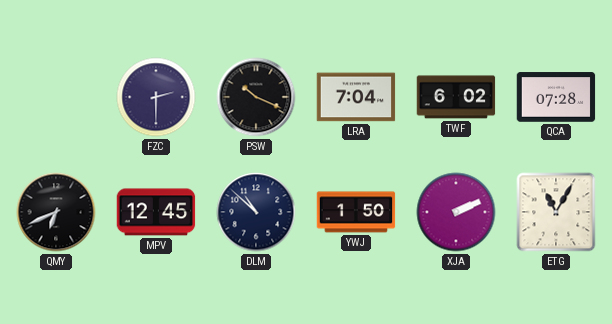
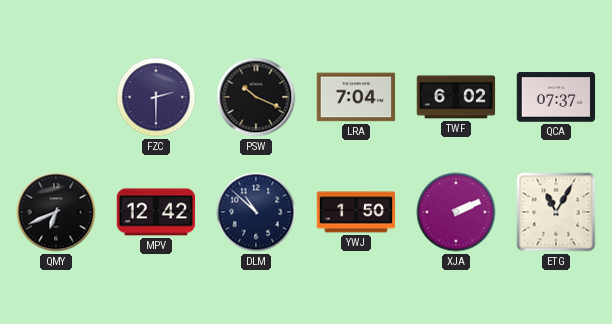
QCA: 07:28 -> 07:37
MPV: 12:45 -> 12:42
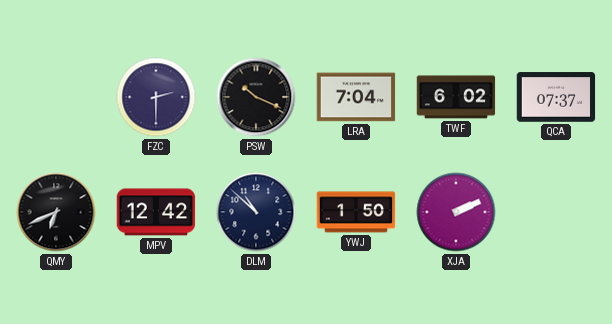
ETG: 11:05 -> none
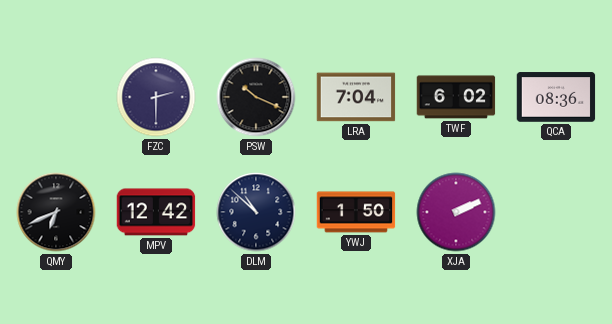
QCA: 07:37 -> 08:36
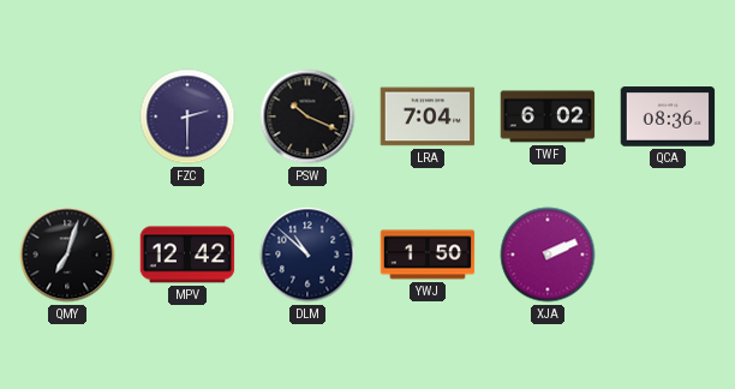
QMY: 6:41 -> 7:03
